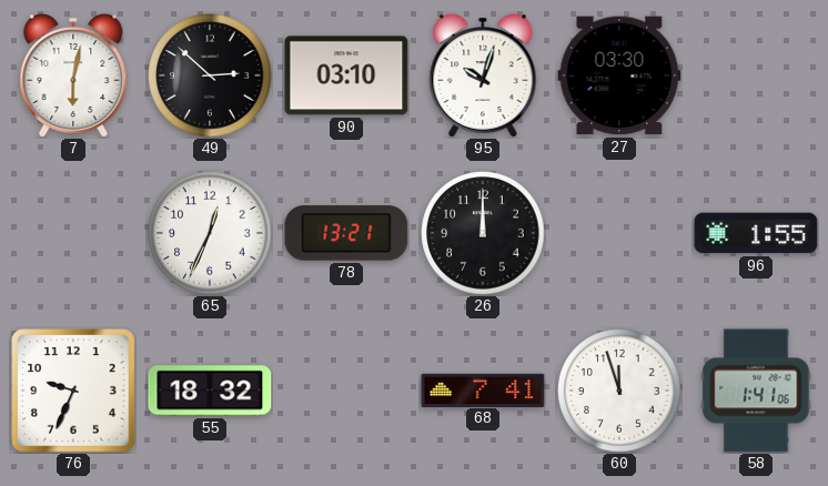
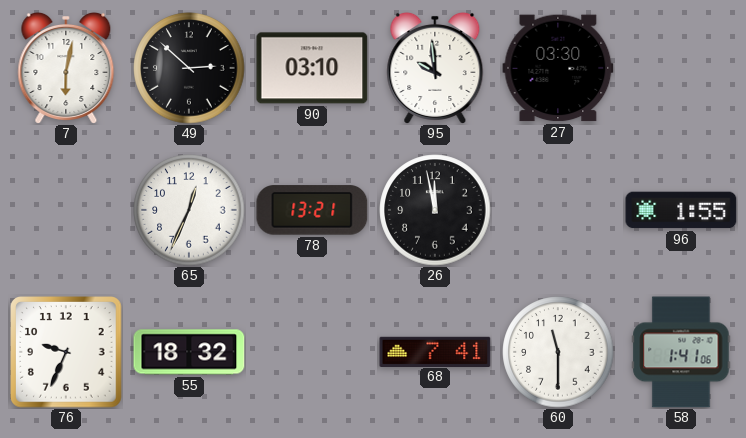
95: 10:03 -> 9:59
26: 12:00 -> 11:58
60: 11:57 -> 11:30
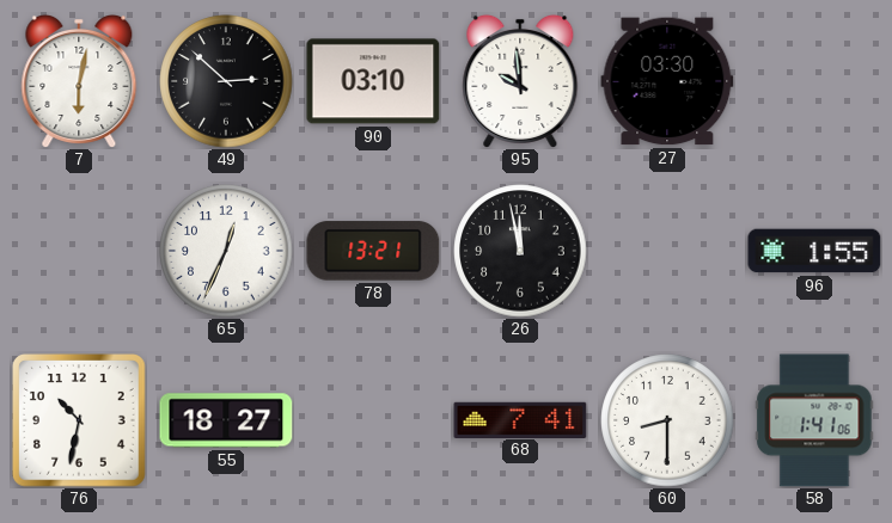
76: 9:34 -> 10:32
55: 18:32 -> 18:27
60: 11:30 -> 8:30
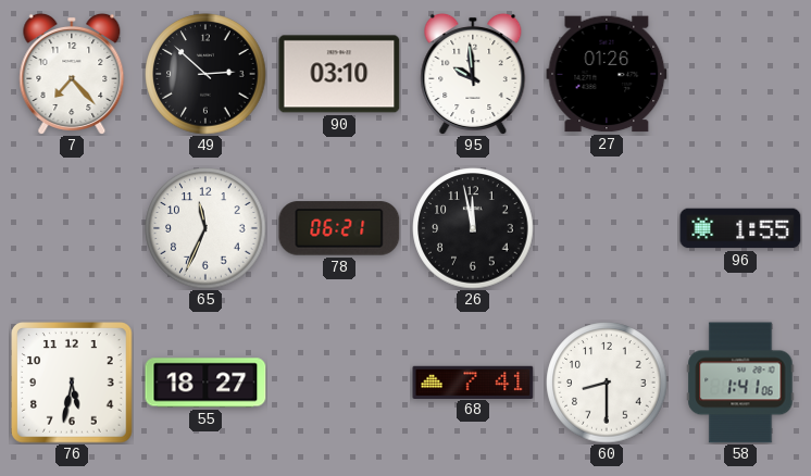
7: 6:02 -> 7:23
27: 03:30 -> 01:26
65: 12:34 -> 11:34
78: 13:21 -> 06:21
76: 10:32 -> 5:32
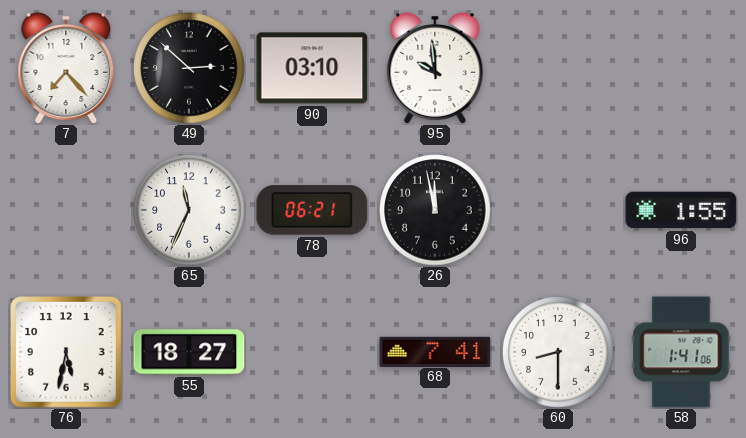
27: 01:26 -> none
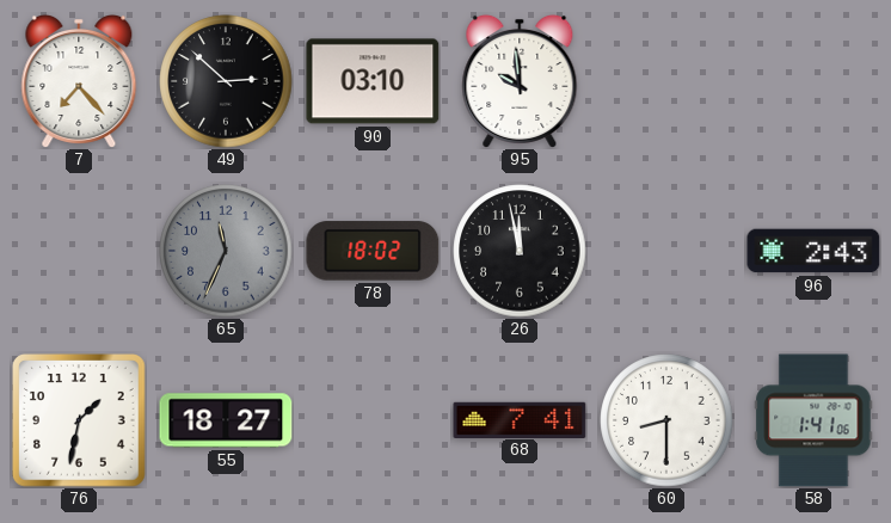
65 dial: white -> grey
78: 06:21 -> 18:02
96: 1:55 -> 2:43
76: 5:32 -> 1:32
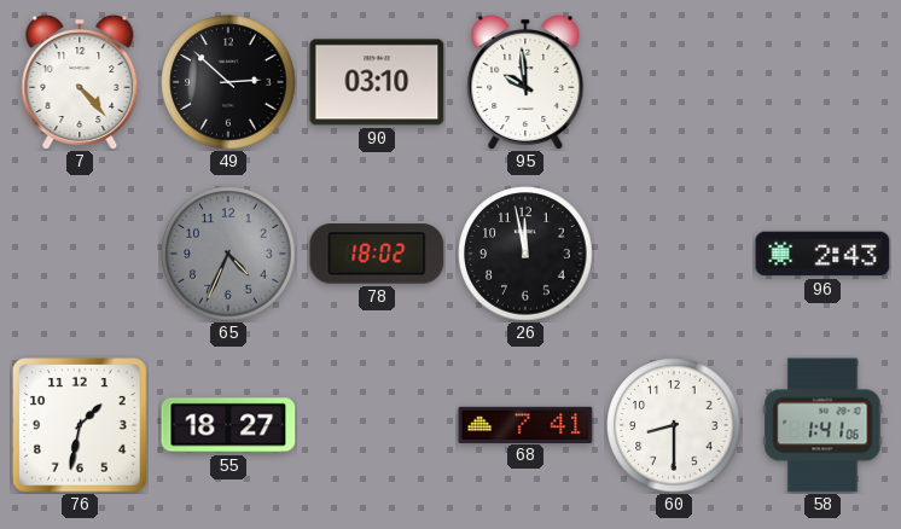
7: 7:23 -> 4:23
65: 11:34 -> 4:34
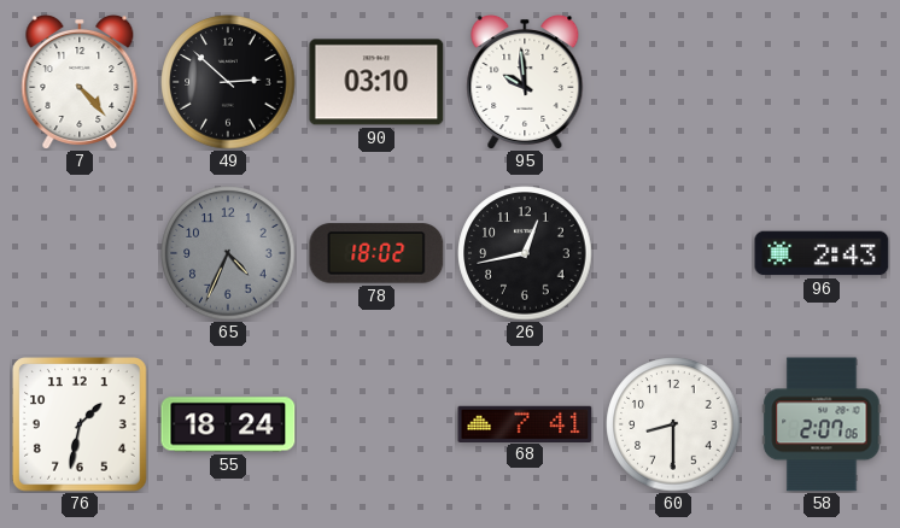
26: 11:58 -> 12:43
55: 18:27 -> 18:24
58: 1:41 -> 2:07
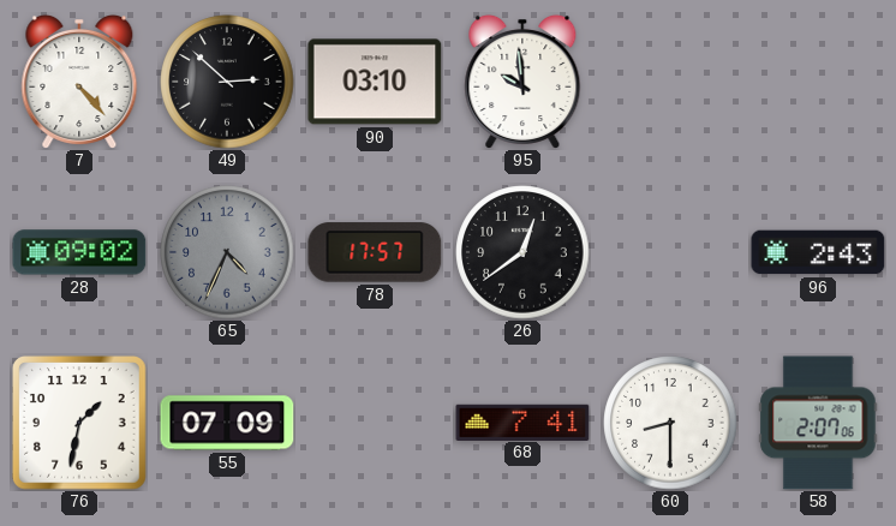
28: none -> 09:02
78: 18:02 -> 17:57
26: 12:43 -> 12:39
55: 18:24 -> 07:09
